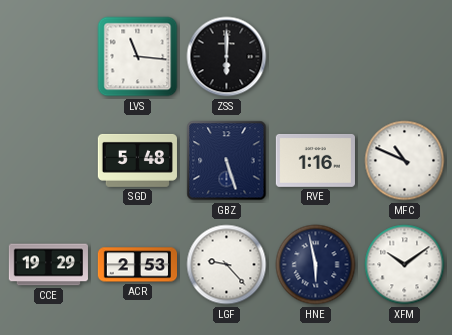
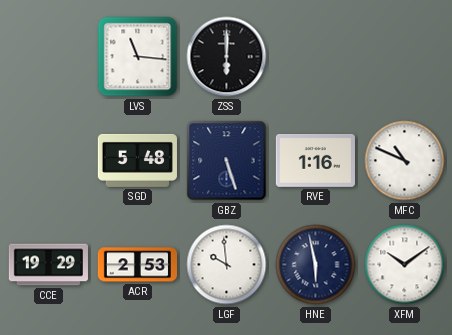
LGF: 9:23 -> 9:59
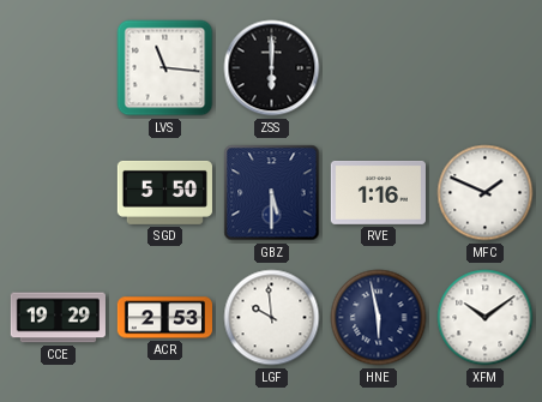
SGD: 5:48 -> 5:50
GBZ: 5:27 -> 5:30
MFC: 10:49 -> 1:49
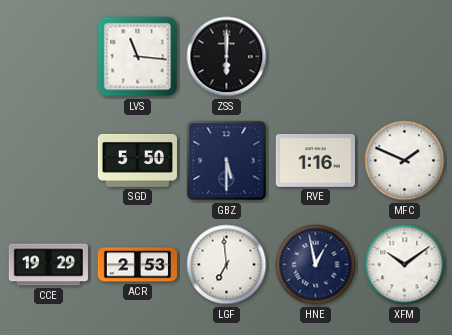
LGF: 9:59 -> 6:59
HNE: 5:58 -> 12:58
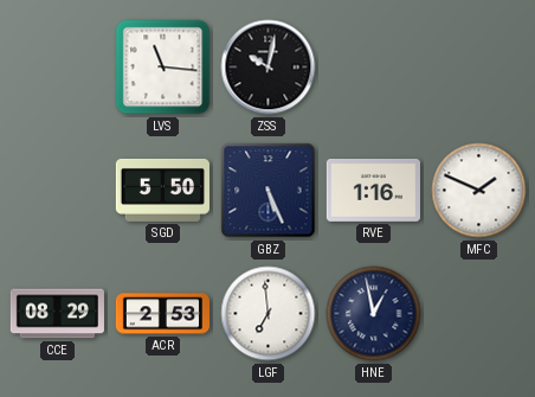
ZSS: 6:00 -> 10:02
GBZ: 5:30 -> 5:26
CCE: 19:29 -> 08:29
XFM: 10:09 -> none
